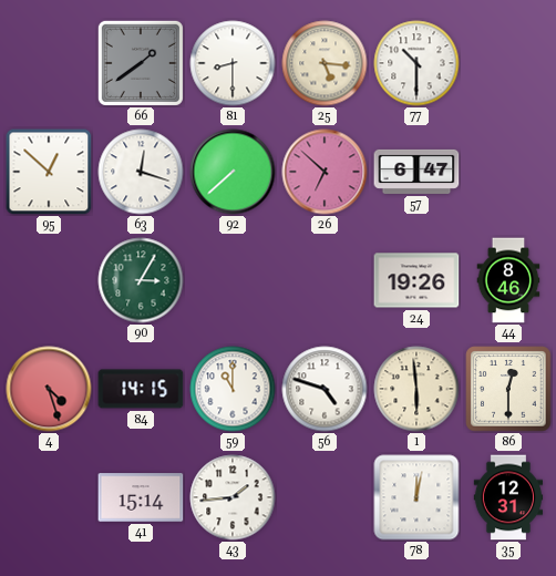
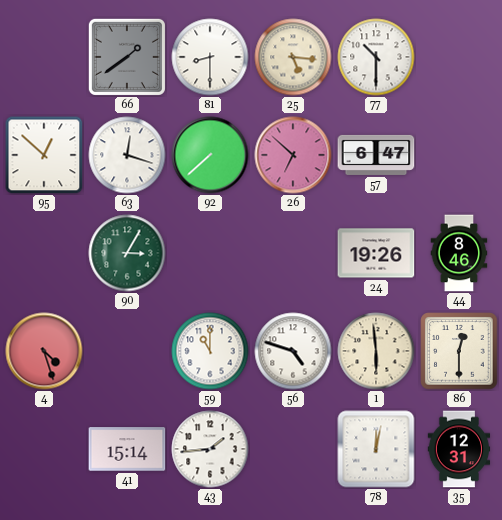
84: 14:15 -> none
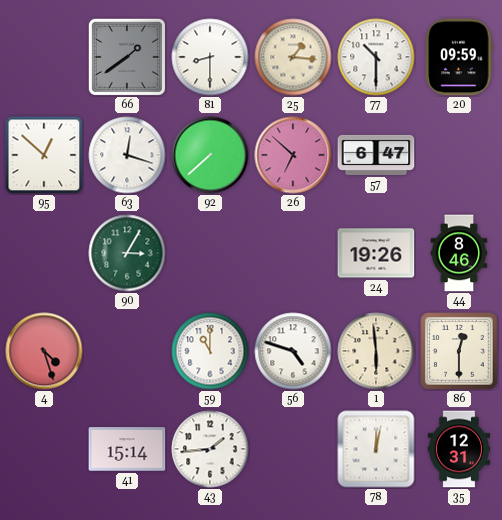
25: 5:16 -> 1:16
20: none -> 09:59
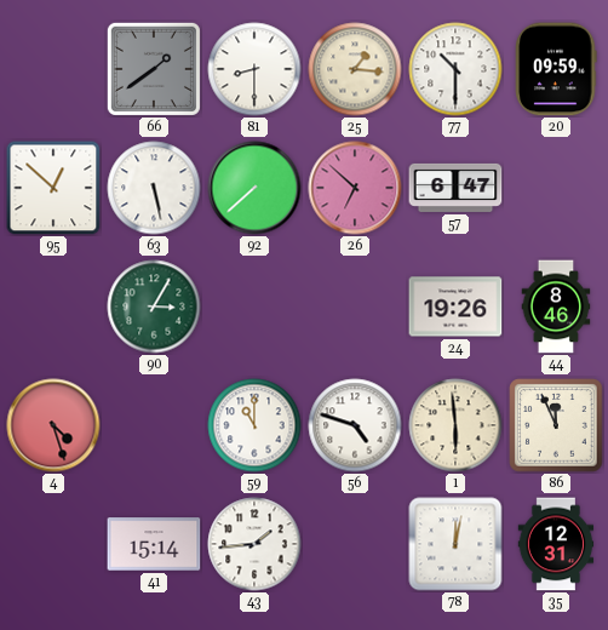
63: 12:18 -> 5:28
86: 12:30 -> 11:56
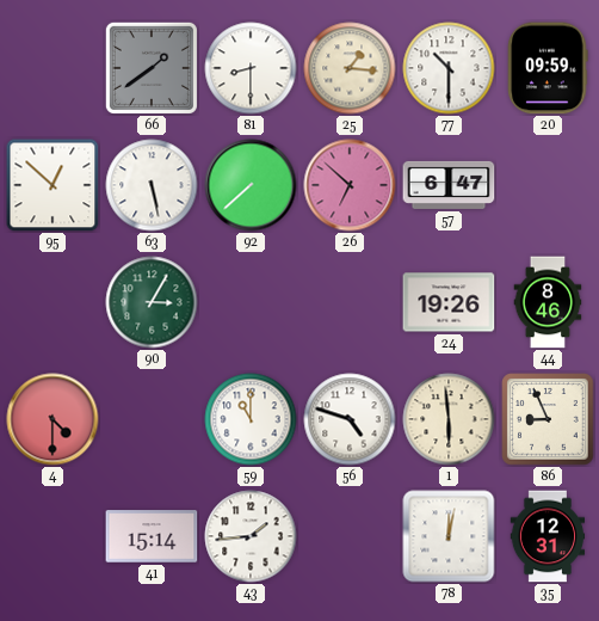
4: 4:27 -> 4:30
86: 11:56 -> 8:56
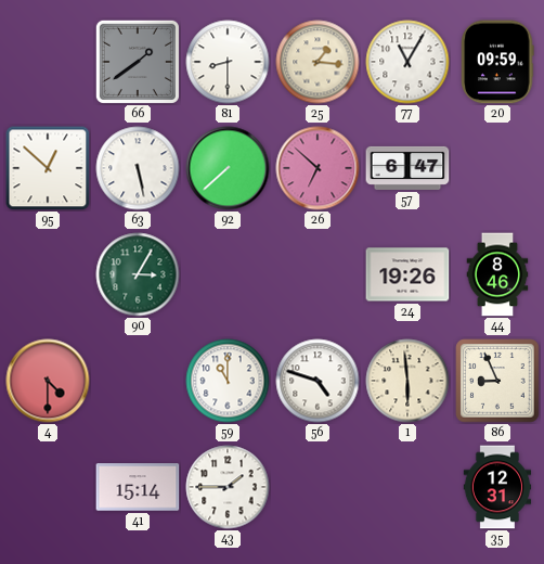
77: 10:30 -> 11:05
43: 1:44 -> 1:45
78: 12:02 -> none
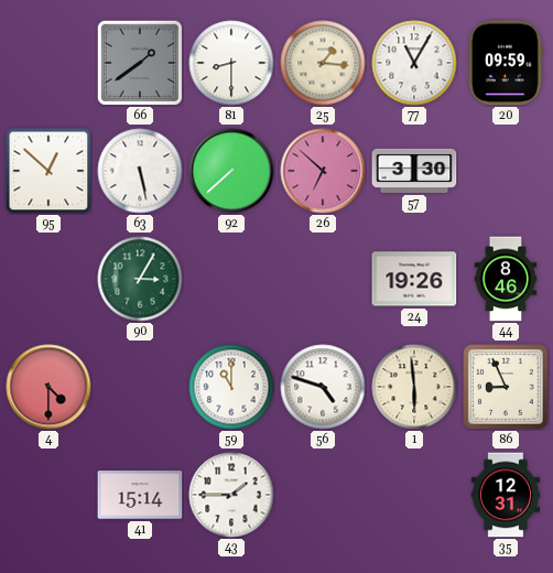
57: 6:47 -> 3:30
